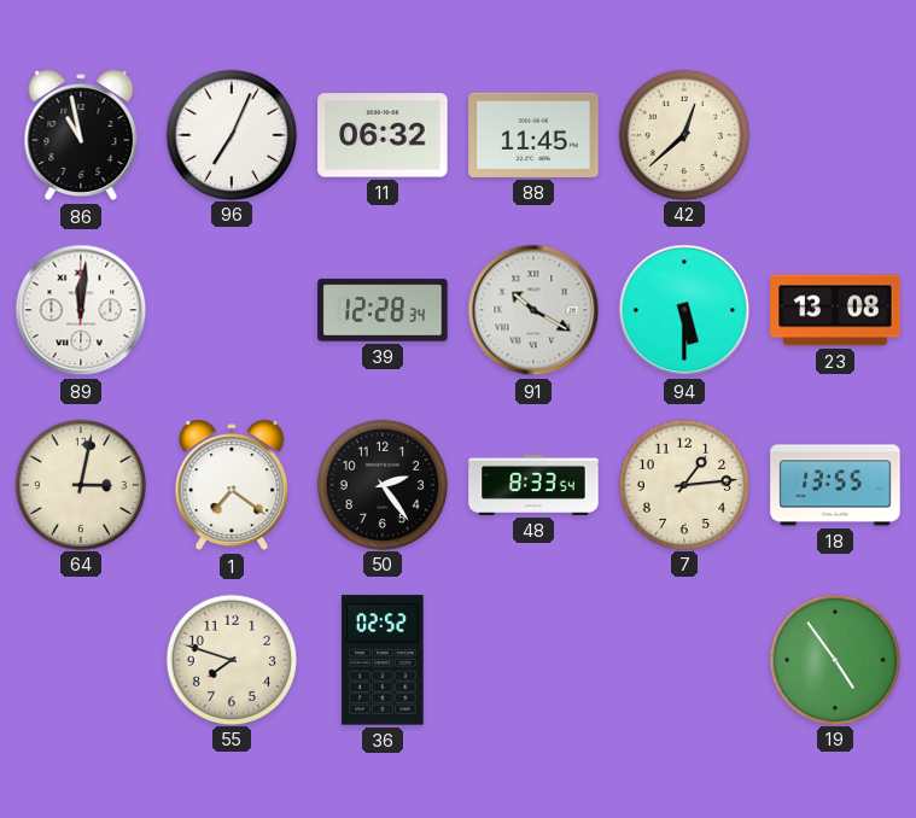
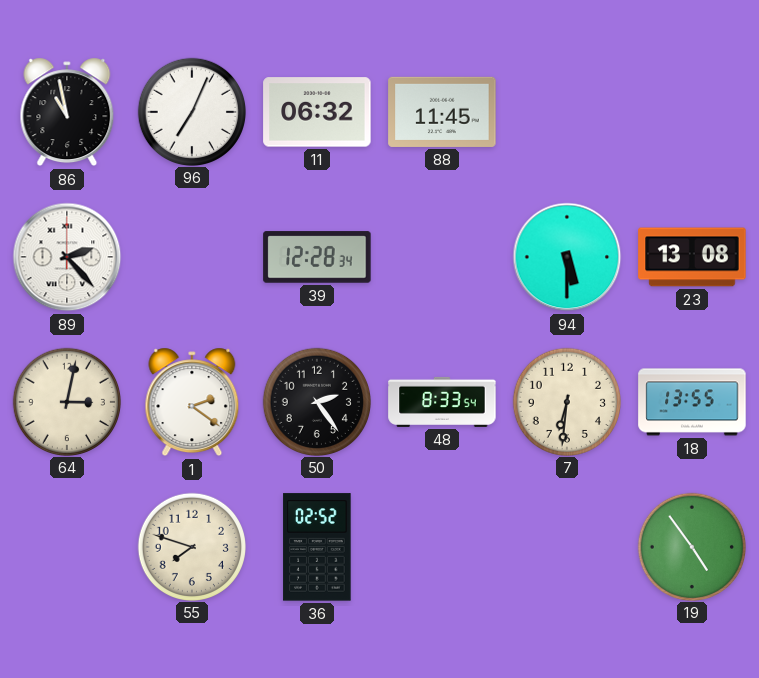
42: 12:38 -> none
89: 12:01 -> 2:23
91: 10:20 -> none
1: 7:21 -> 2:21
7: 1:14 -> 6:31
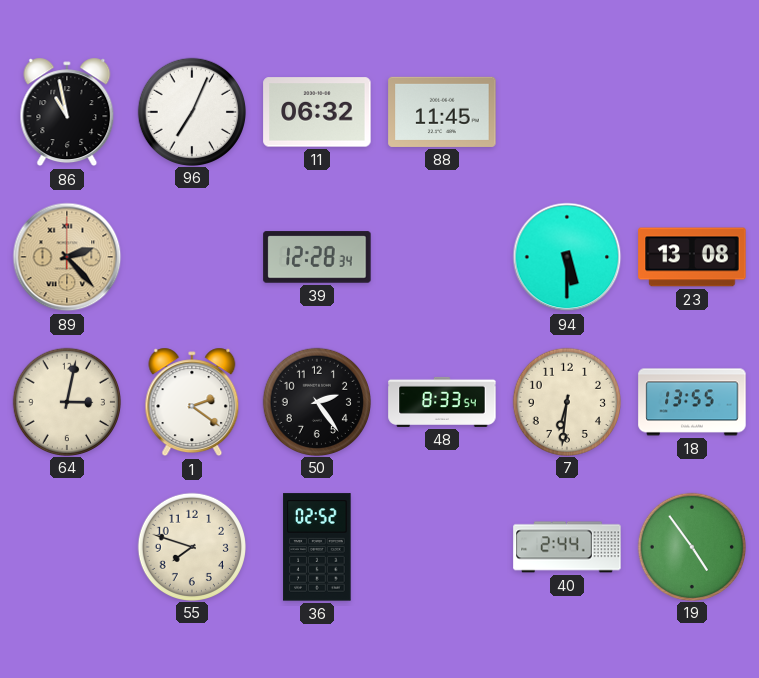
89 dial: white -> champagne
40: none -> 2:44
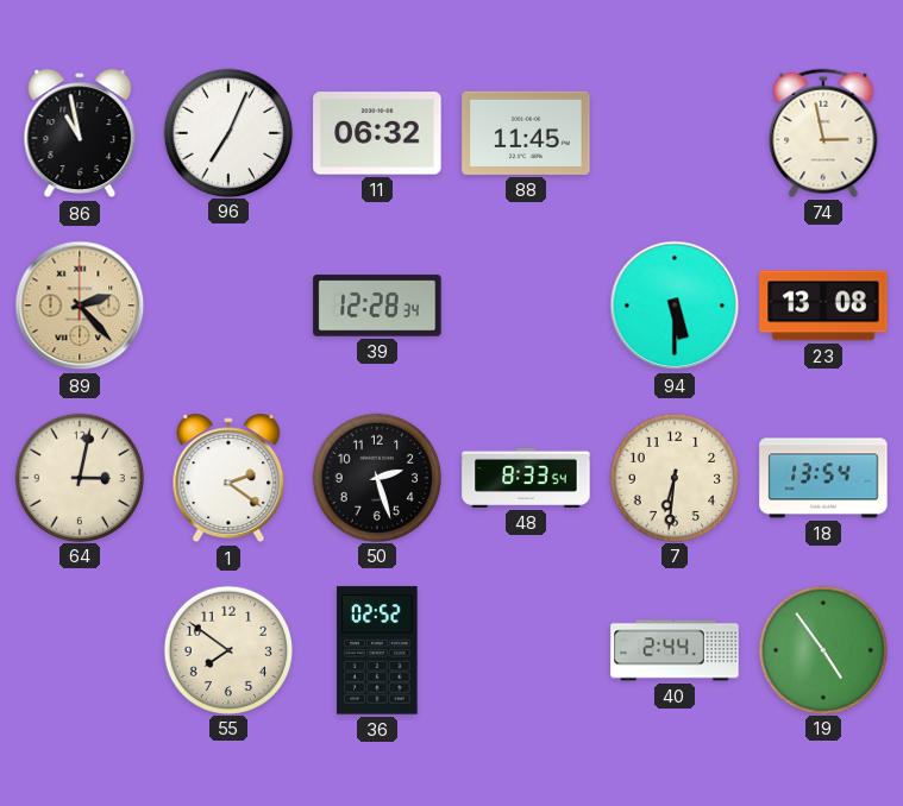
74: none -> 2:58
50: 2:24 -> 2:27
18: 13:55 -> 13:54
55: 7:48 -> 7:51
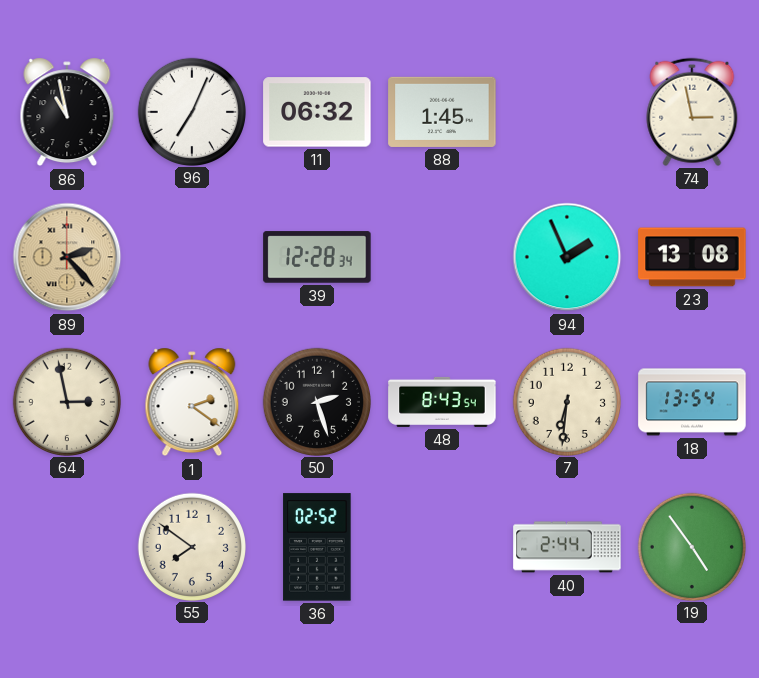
88: 11:45 -> 1:45
94: 5:30 -> 1:56
64: 3:02 -> 2:58
48: 8:33 -> 8:43
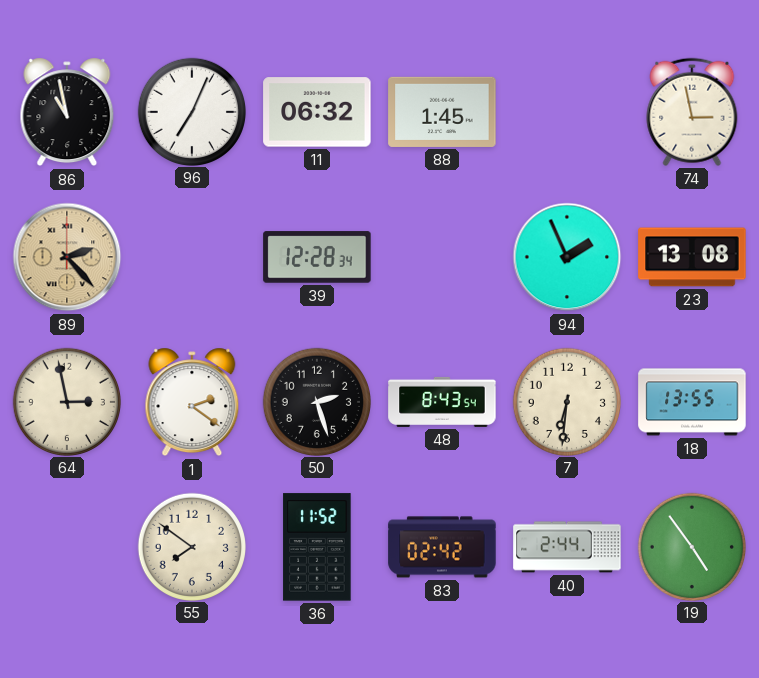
18: 13:54 -> 13:55
36: 02:52 -> 11:52
83: none -> 02:42
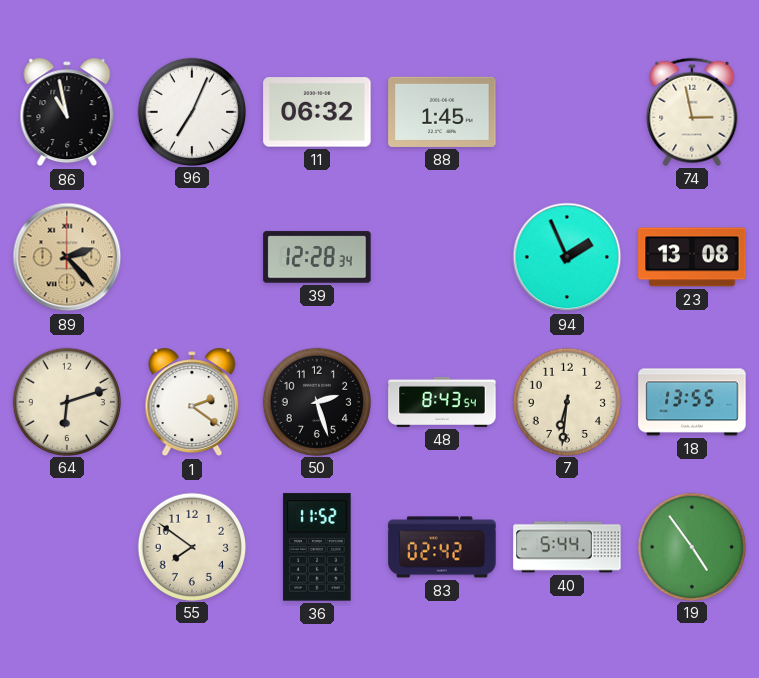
64: 2:58 -> 6:12
40: 2:44 -> 5:44
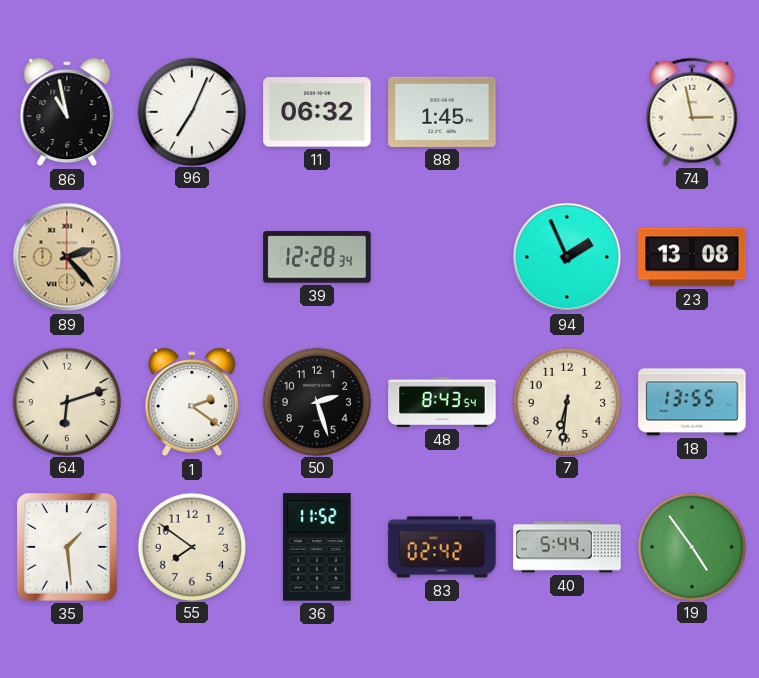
35: none -> 1:29
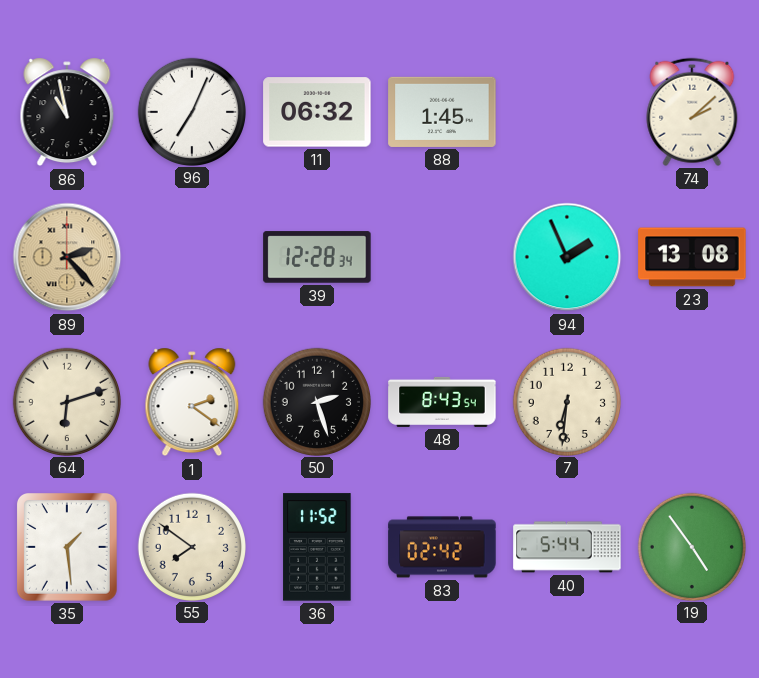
74: 2:58 -> 2:08
18: 13:55 -> none
